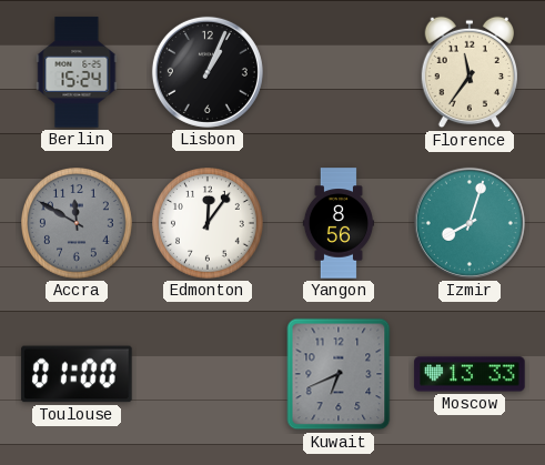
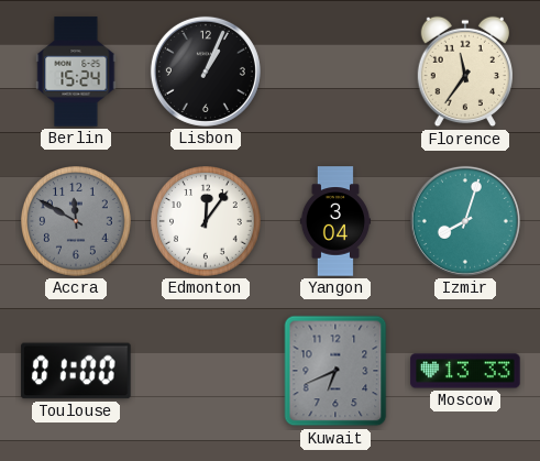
Yangon: 8:56 -> 3:04
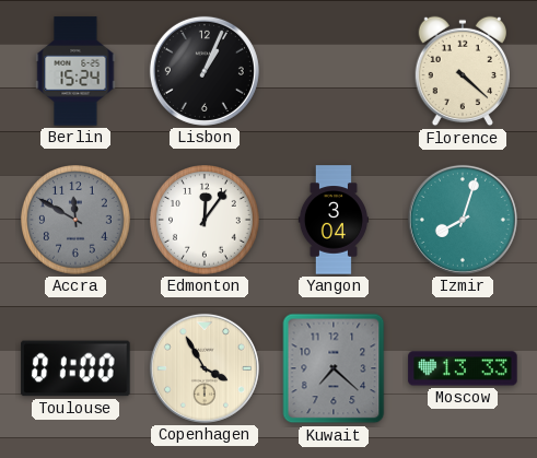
Florence: 11:36 -> 4:22
Copenhagen: none -> 3:55
Kuwait: 6:41 -> 7:22
